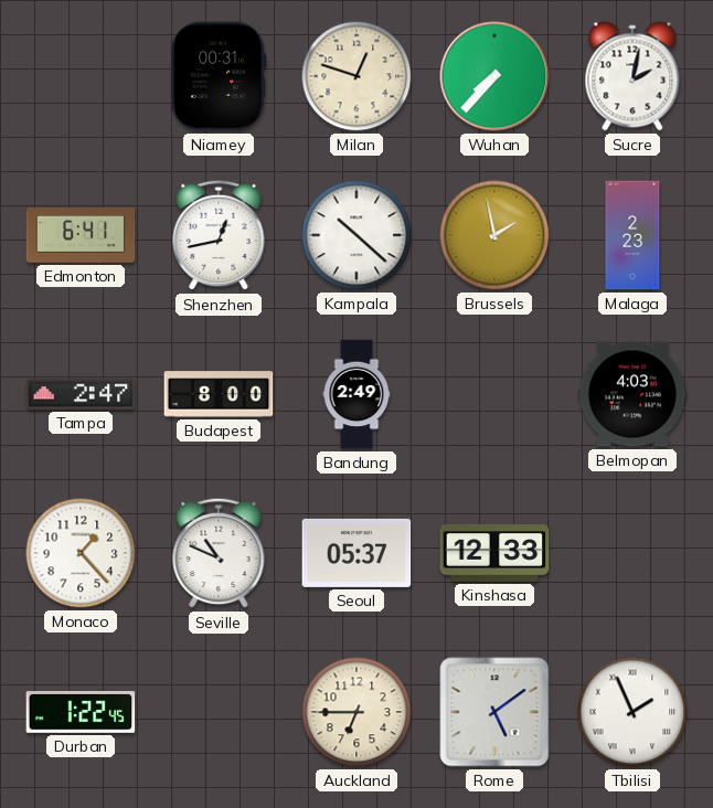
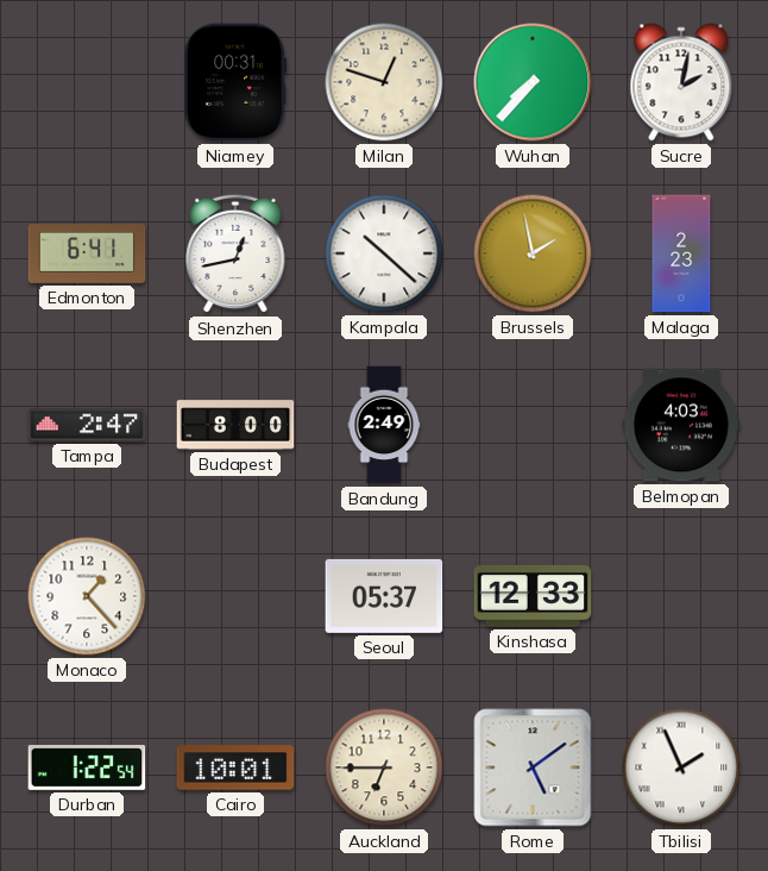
Seville: 10:49 -> none
Durban: 1:22:45 -> 1:22:54
Cairo: none -> 10:01
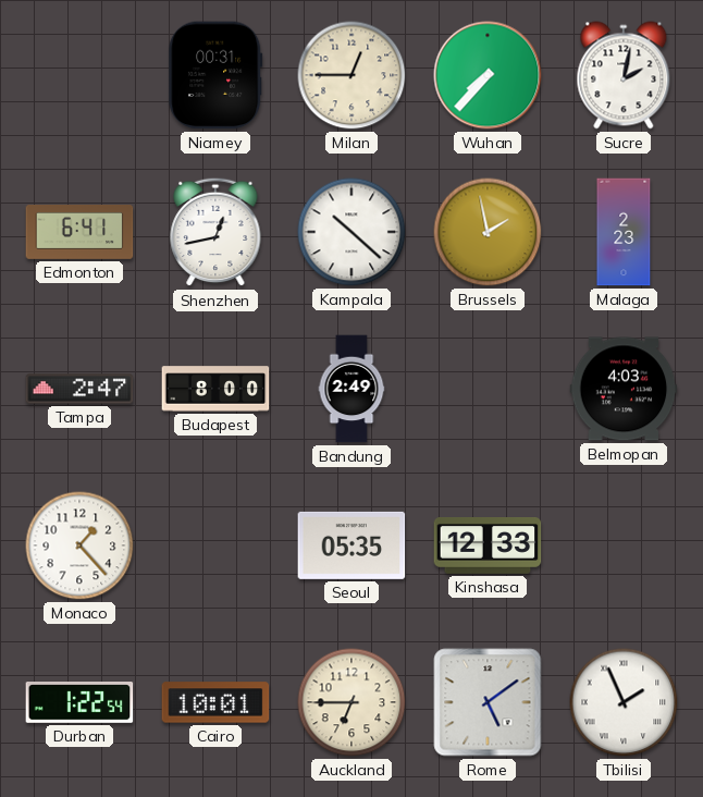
Milan: 12:48 -> 12:45
Seoul: 05:37 -> 05:35
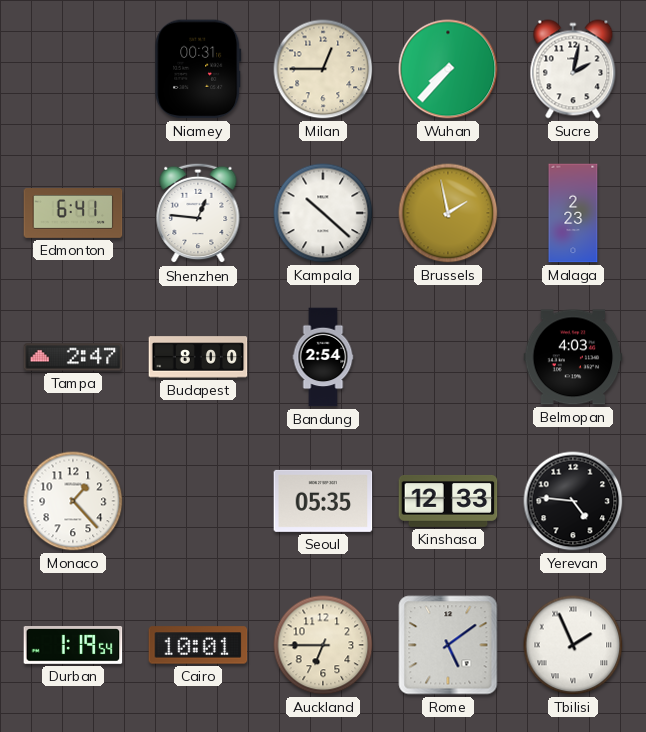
Shenzhen: 12:43 -> 12:46
Bandung: 2:49 -> 2:54
Yerevan: none -> 4:46
Durban: 1:22 -> 1:19
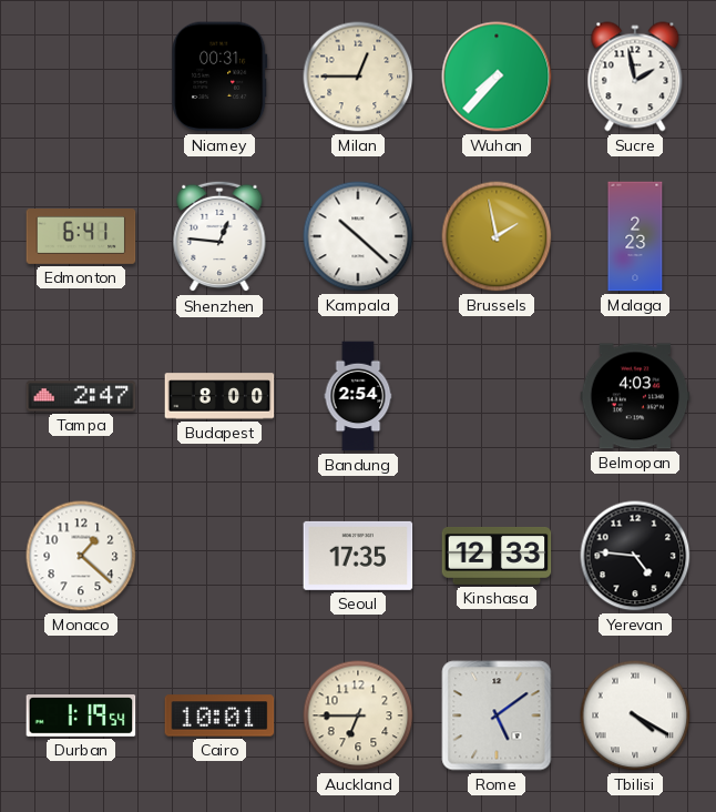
Sucre: 2:02 -> 1:58
Monaco: 1:23 -> 1:22
Seoul: 05:35 -> 17:35
Tbilisi: 1:56 -> 4:20
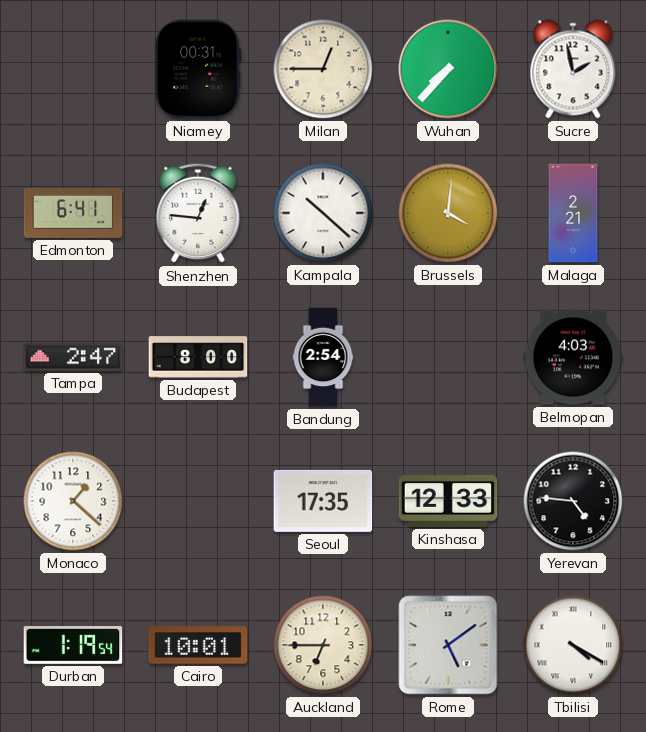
Brussels: 1:58 -> 4:01
Malaga: 2:23 -> 2:21
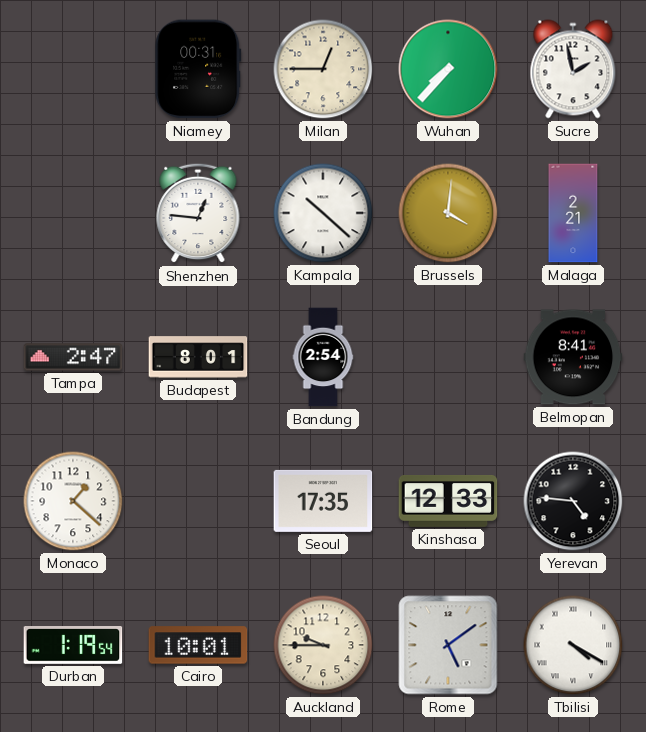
Edmonton: 6:41 -> none
Budapest: 8:00 -> 8:01
Belmopan: 4:03 -> 8:41
Auckland: 6:45 -> 9:45
